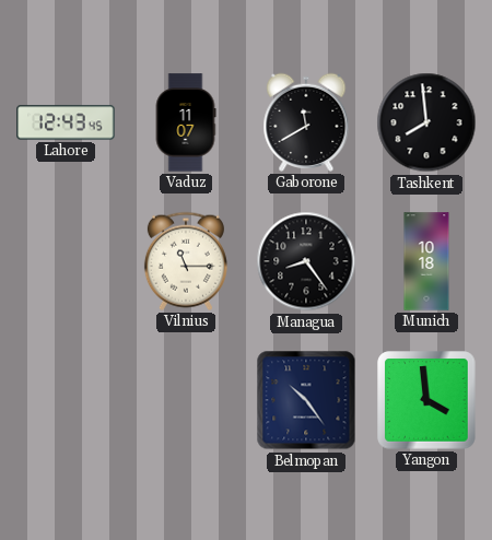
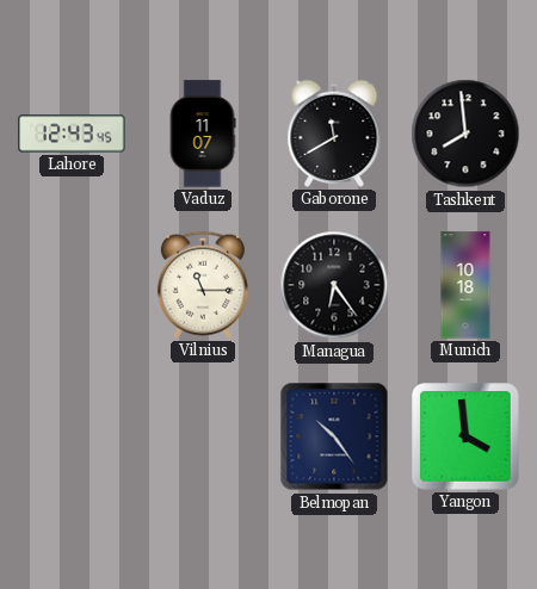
Managua: 8:24 -> 6:24
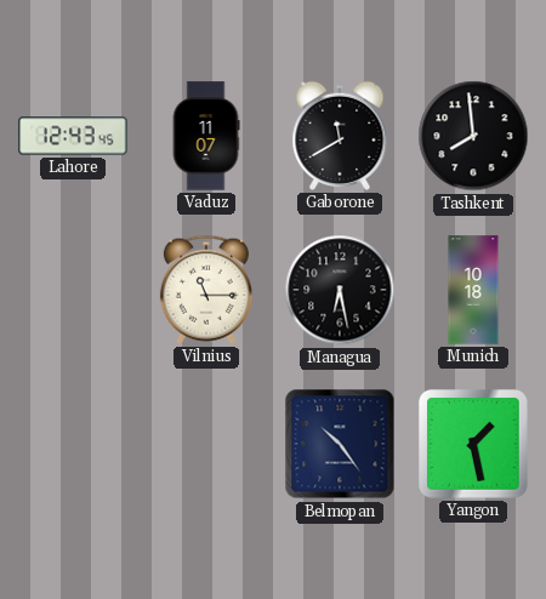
Managua: 6:24 -> 6:28
Yangon: 3:59 -> 1:28
